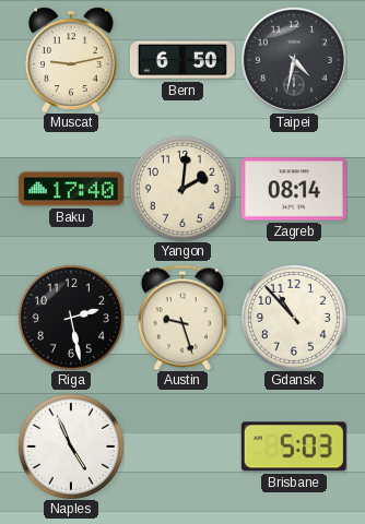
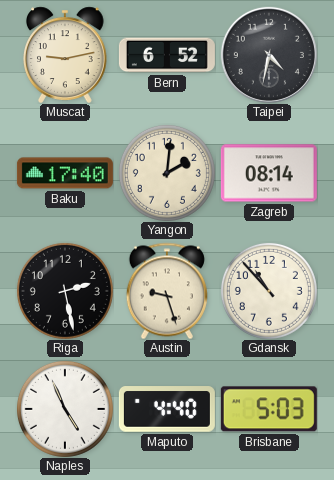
Bern: 6:50 -> 6:52
Maputo: none -> 4:40
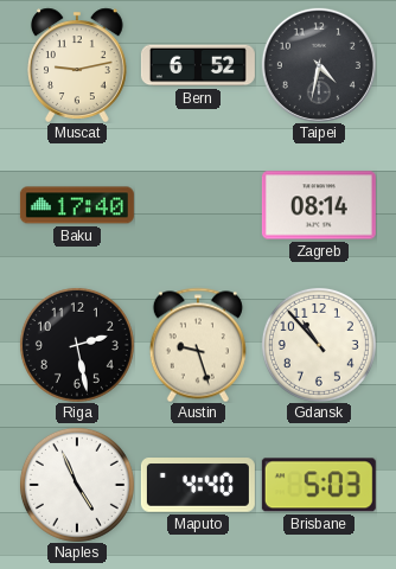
Yangon: 2:01 -> none
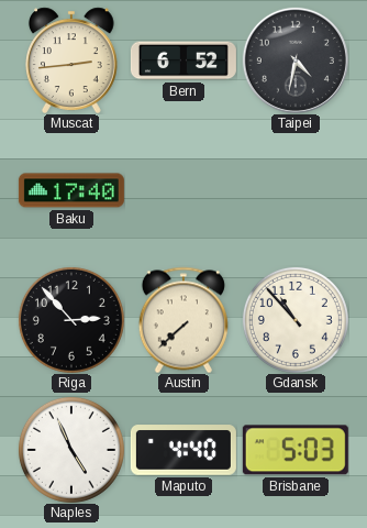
Muscat: 9:13 -> 2:44
Zagreb: 08:14 -> none
Riga: 2:28 -> 2:53
Austin: 9:27 -> 7:38
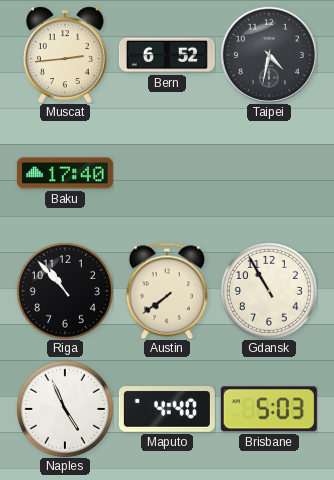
Riga: 2:53 -> 10:53
Austin: 7:38 -> 7:39
Gdansk: 10:53 -> 10:55
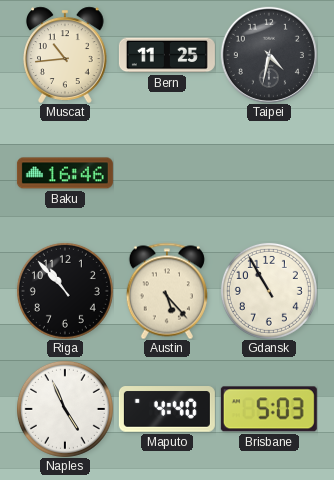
Muscat: 2:44 -> 10:44
Bern: 6:52 -> 11:25
Baku: 17:40 -> 16:46
Austin: 7:39 -> 5:23
